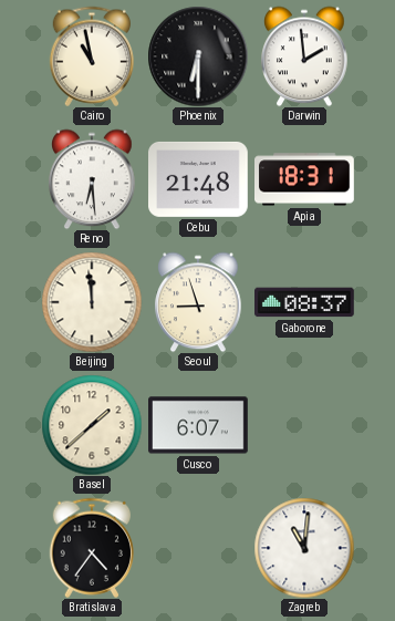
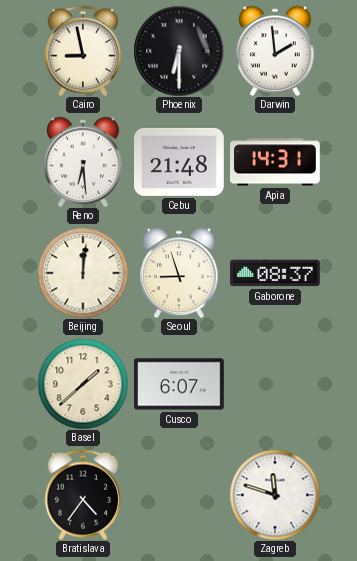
Cairo: 10:58 -> 8:58
Apia: 18:31 -> 14:31
Beijing: 11:59 -> 12:01
Zagreb: 11:01 -> 11:48
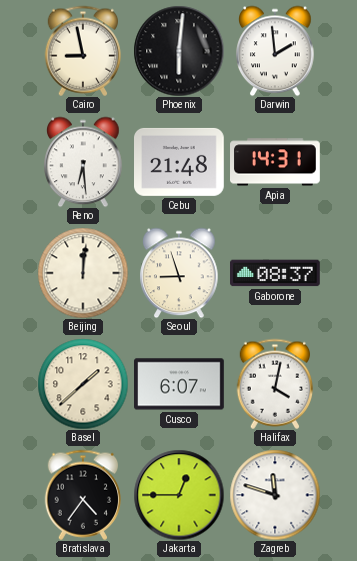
Phoenix: 6:30 -> 6:01
Halifax: none -> 4:02
Jakarta: none -> 12:45
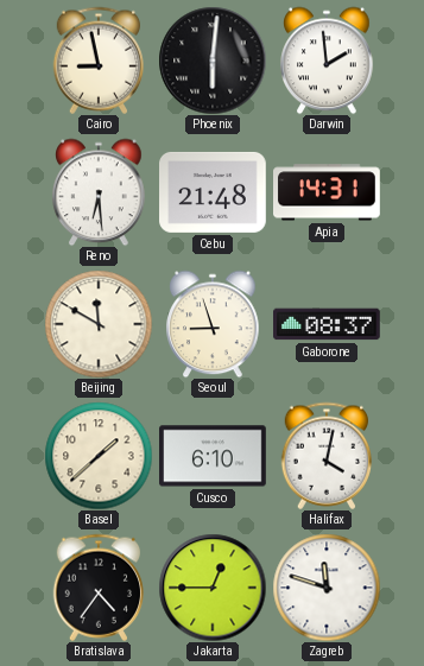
Beijing: 12:01 -> 11:50
Cusco: 6:07 -> 6:10
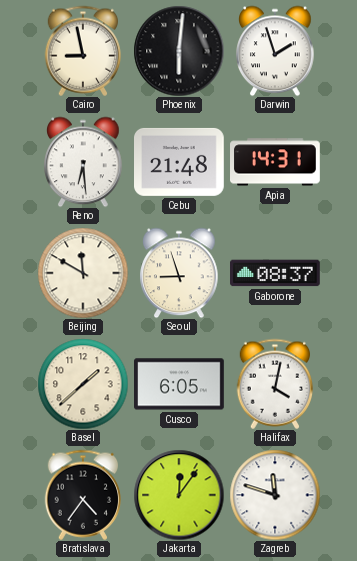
Darwin: 1:59 -> 1:57
Cusco: 6:10 -> 6:05
Jakarta: 12:45 -> 12:06
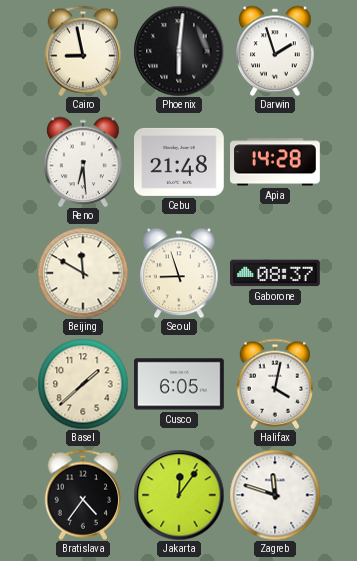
Apia: 14:31 -> 14:28
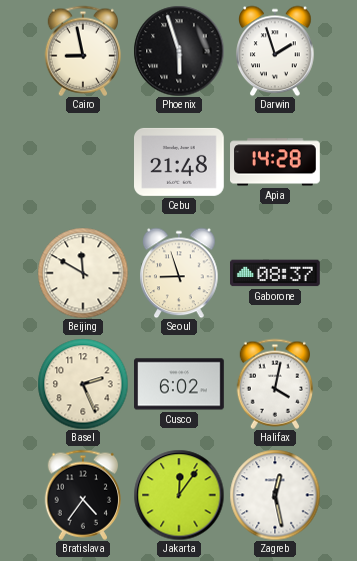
Phoenix: 6:01 -> 5:57
Reno: 6:29 -> none
Basel: 1:38 -> 2:26
Cusco: 6:05 -> 6:02
Zagreb: 11:48 -> 12:28
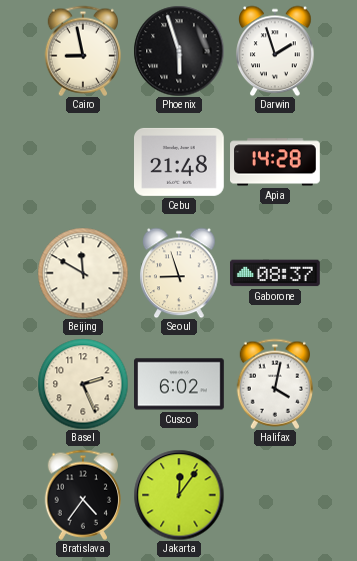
Zagreb: 12:28 -> none
